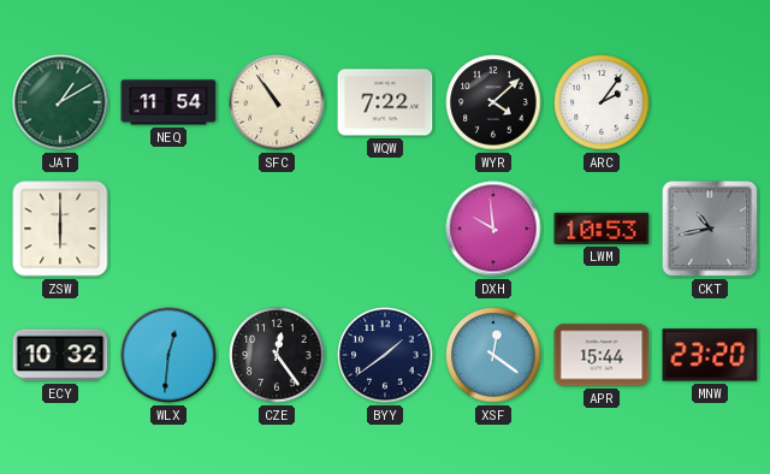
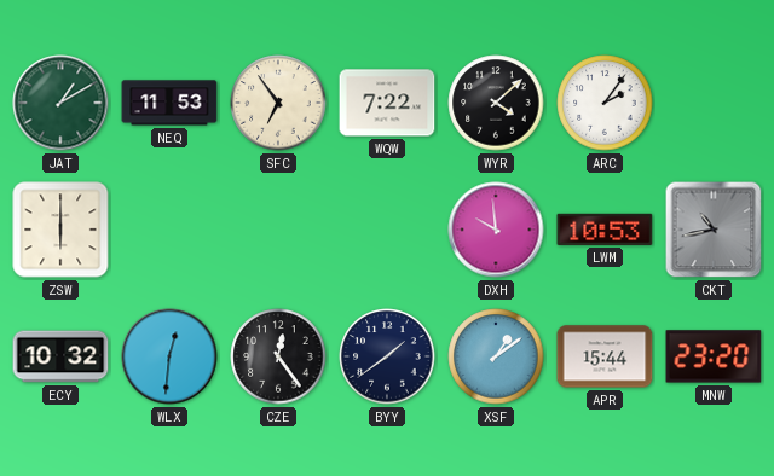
NEQ: 11:54 -> 11:53
SFC: 10:54 -> 6:54
XSF: 12:21 -> 1:09
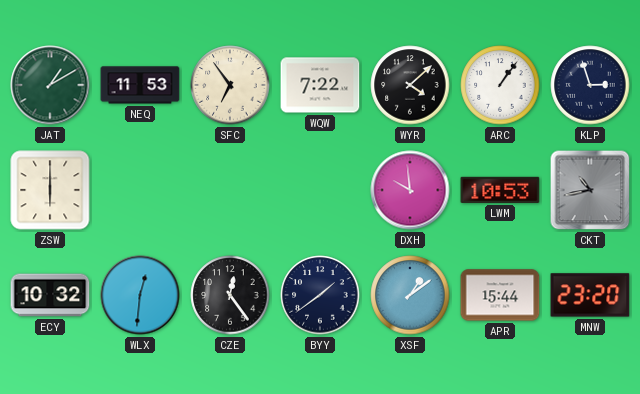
ARC: 2:06 -> 1:06
KLP: none -> 2:57
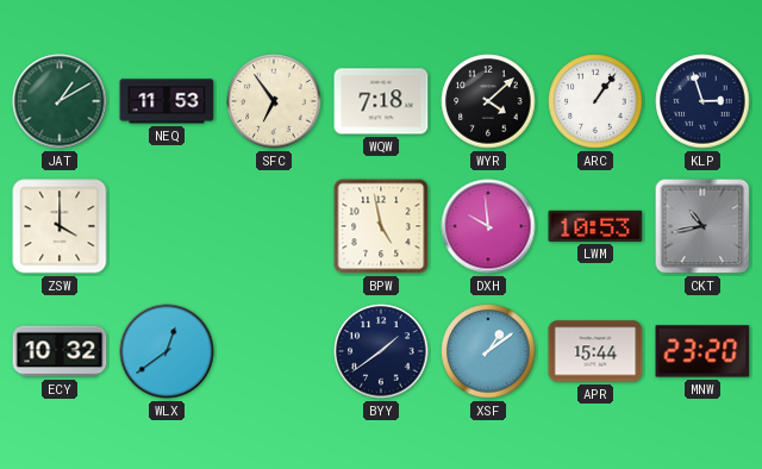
WQW: 7:22 -> 7:18
ZSW: 6:00 -> 4:00
BPW: none -> 4:58
WLX: 12:31 -> 12:39
CZE: 12:24 -> none
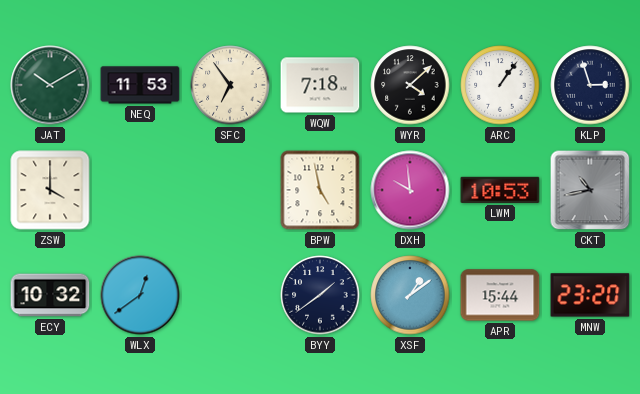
JAT: 1:10 -> 10:10
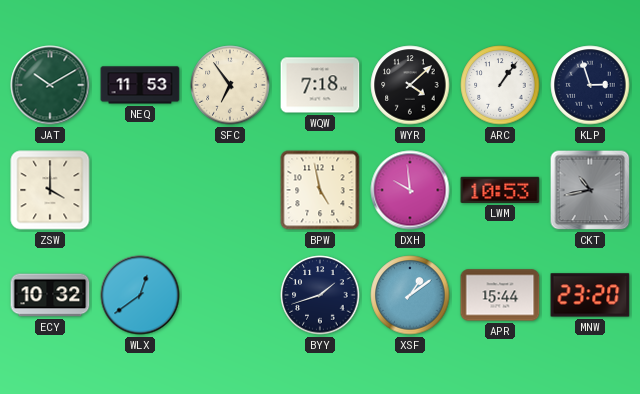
BYY: 1:39 -> 1:42
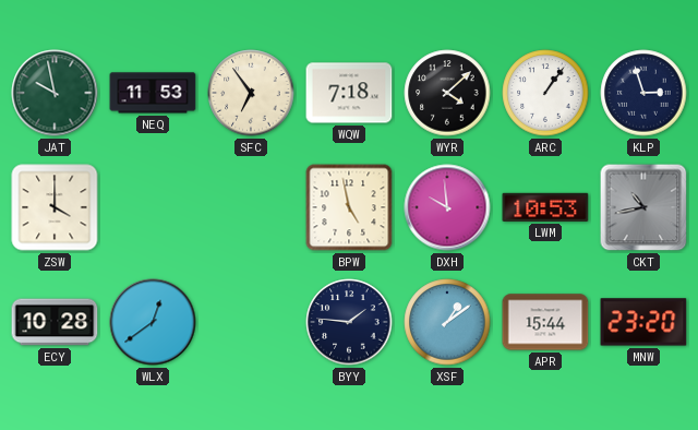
JAT: 10:10 -> 9:58
ECY: 10:32 -> 10:28
BYY: 1:42 -> 1:46
